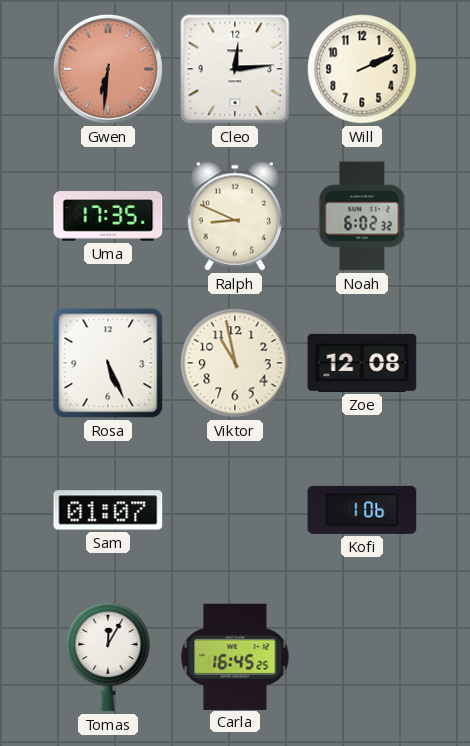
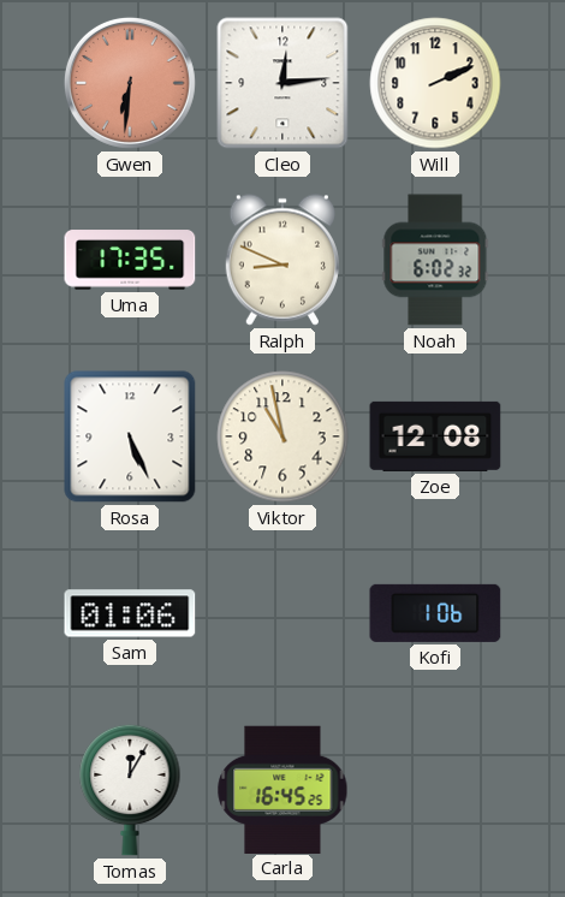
Sam: 01:07 -> 01:06
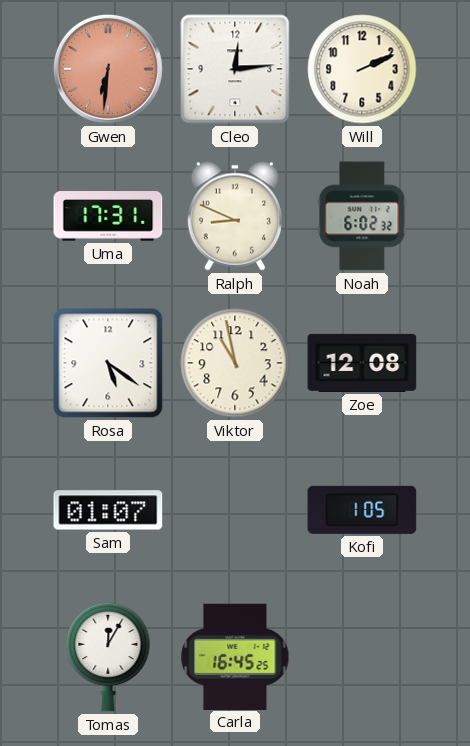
Uma: 17:35 -> 17:31
Rosa: 5:26 -> 5:21
Sam: 01:06 -> 01:07
Kofi: 1:06 -> 1:05
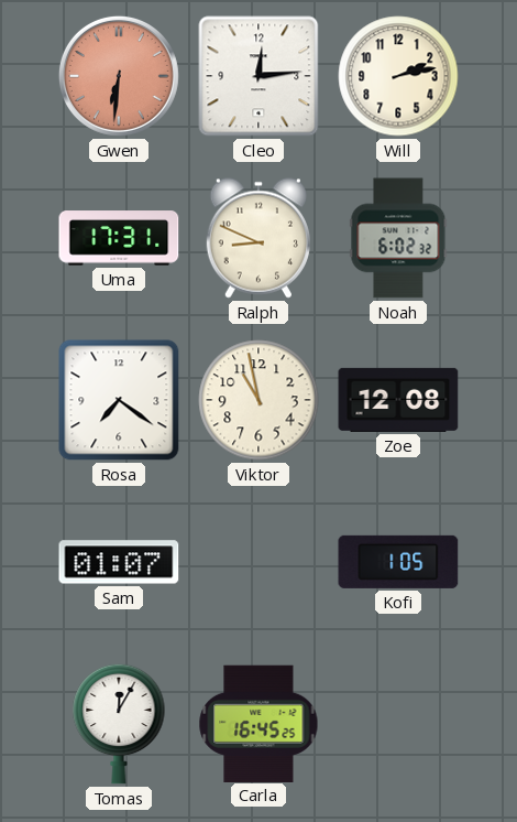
Will: 2:11 -> 2:13
Rosa: 5:21 -> 7:21
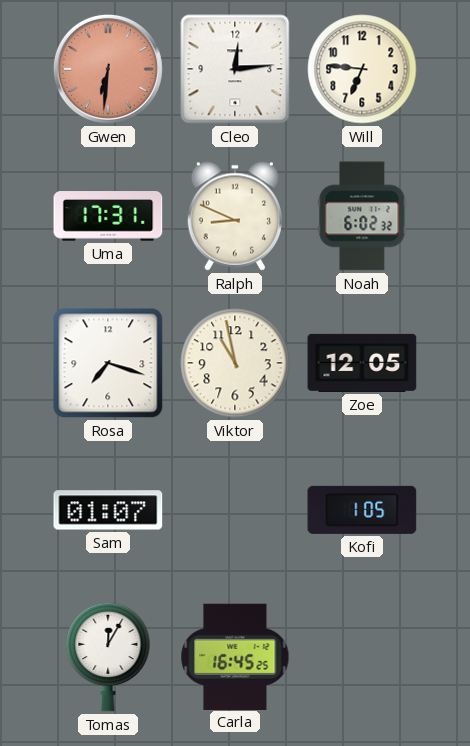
Will: 2:13 -> 6:46
Rosa: 7:21 -> 7:18
Zoe: 12:08 -> 12:05
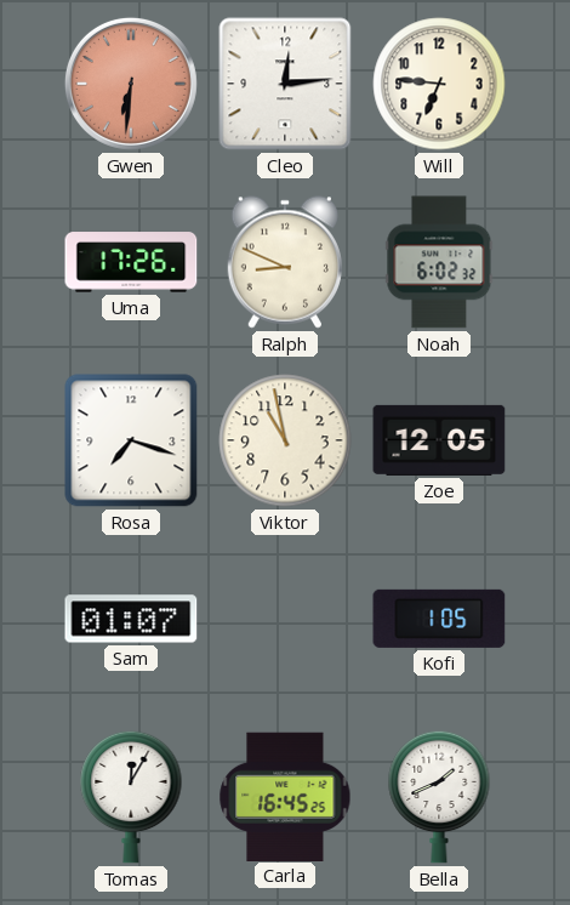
Uma: 17:31 -> 17:26
Bella: none -> 1:41
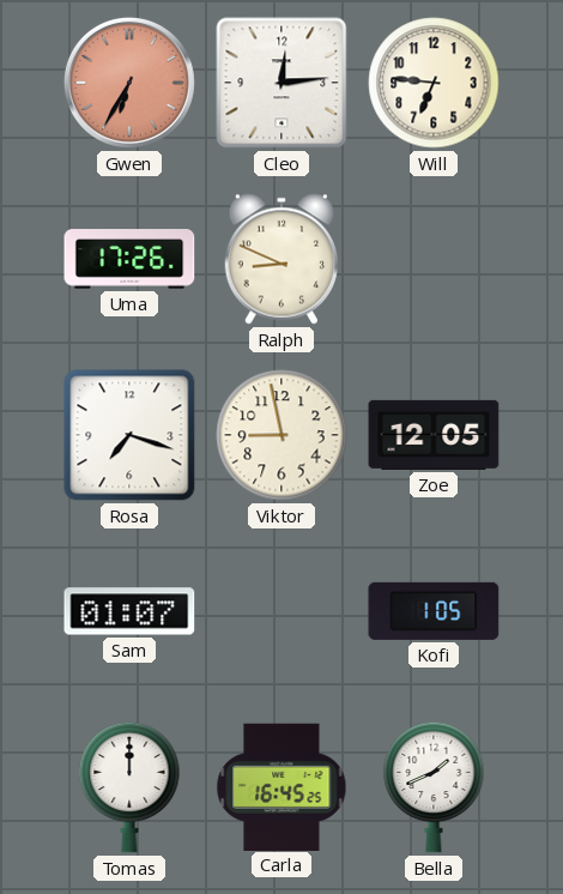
Gwen: 6:31 -> 6:35
Noah: 6:02 -> none
Viktor: 10:58 -> 8:58
Tomas: 12:05 -> 12:00
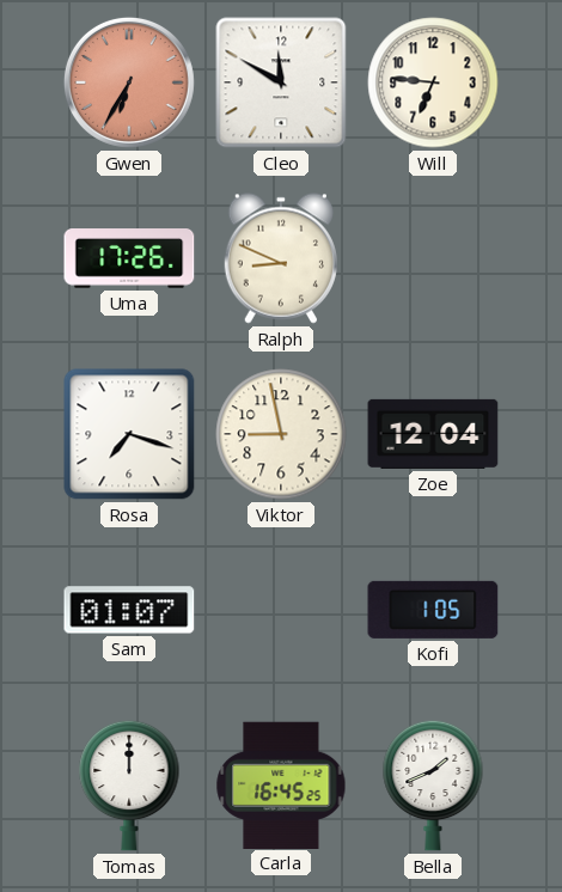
Cleo: 12:14 -> 11:50
Zoe: 12:05 -> 12:04
